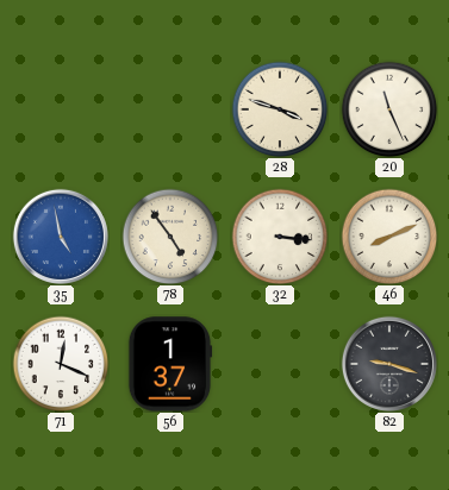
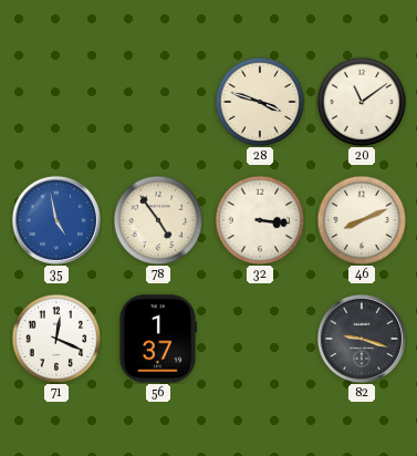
20: 11:26 -> 11:09
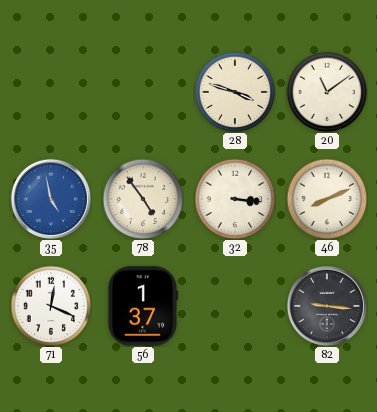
82: 9:18 -> 9:16
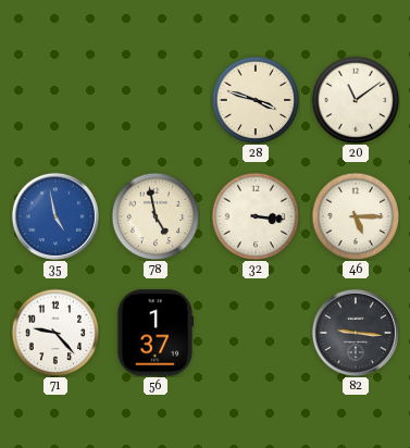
78: 4:54 -> 4:58
46: 8:11 -> 5:15
71: 12:19 -> 9:23
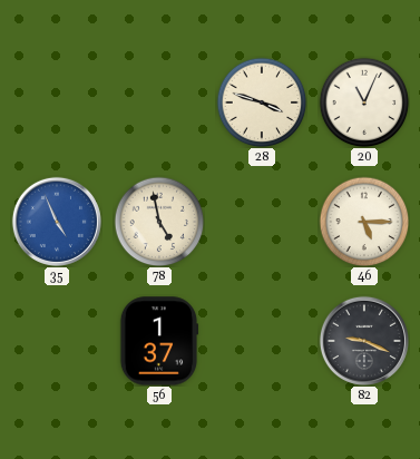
20: 11:09 -> 11:04
35: 4:58 -> 4:56
32: 3:16 -> none
71: 9:23 -> none
82: 9:16 -> 9:19
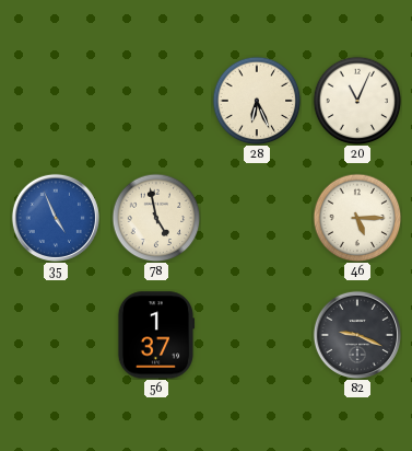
28: 3:48 -> 6:26
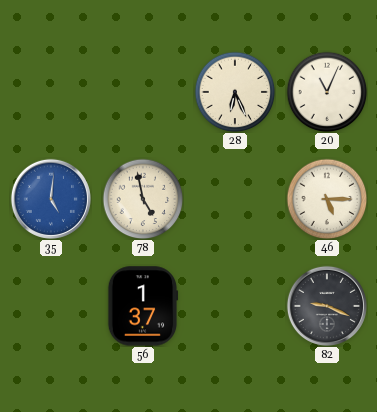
35: 4:56 -> 5:01
